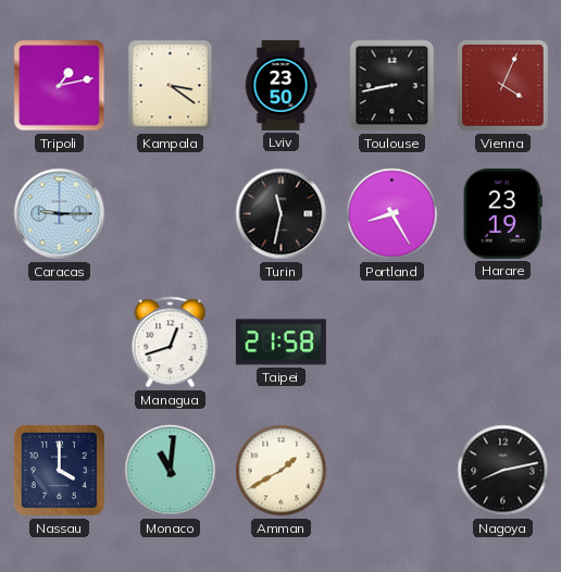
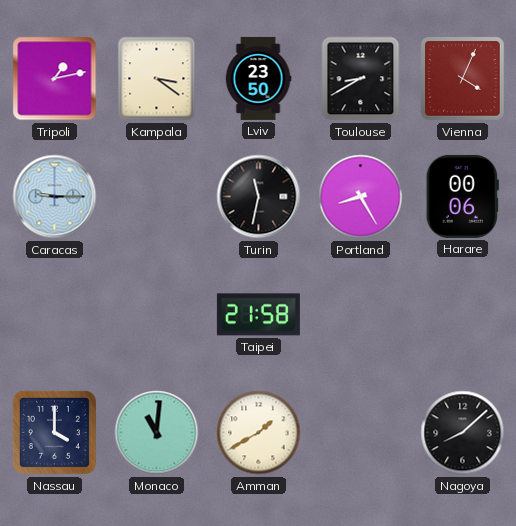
Toulouse: 8:43 -> 8:40
Harare: 23:19 -> 00:06
Managua: 12:42 -> none
Nagoya: 8:13 -> 8:08
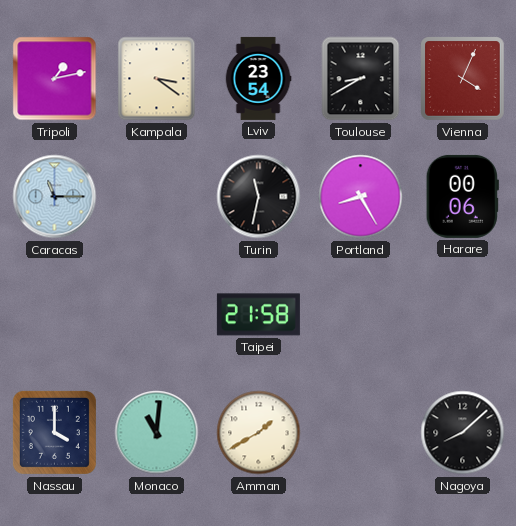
Lviv: 23:50 -> 23:54
Caracas: 9:15 -> 11:15
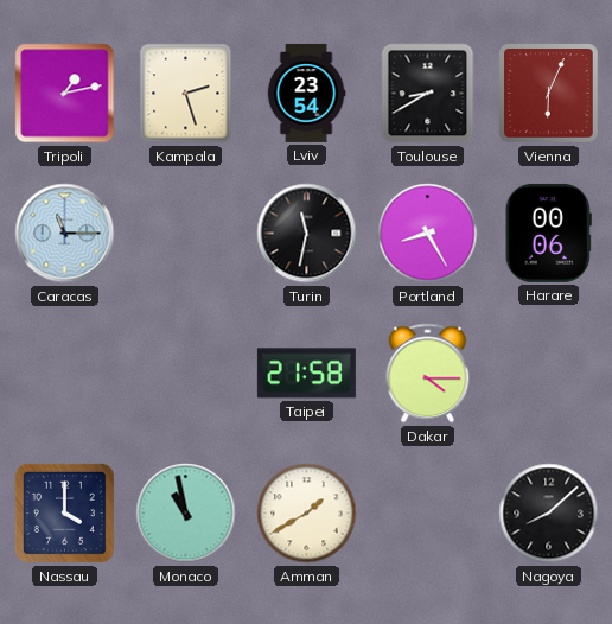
Kampala: 3:21 -> 2:27
Vienna: 4:04 -> 6:04
Dakar: none -> 4:15
Monaco: 11:01 -> 10:58
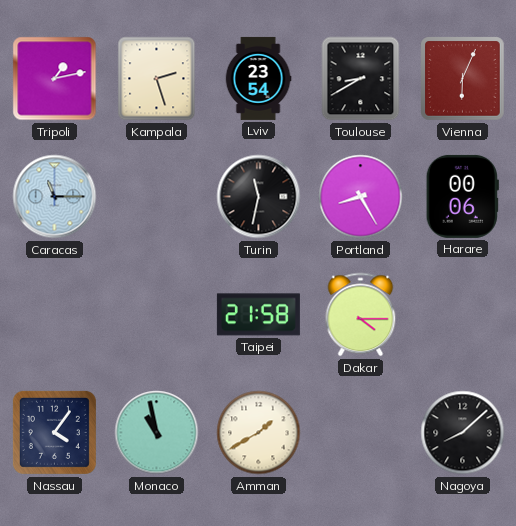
Nassau: 4:00 -> 4:06
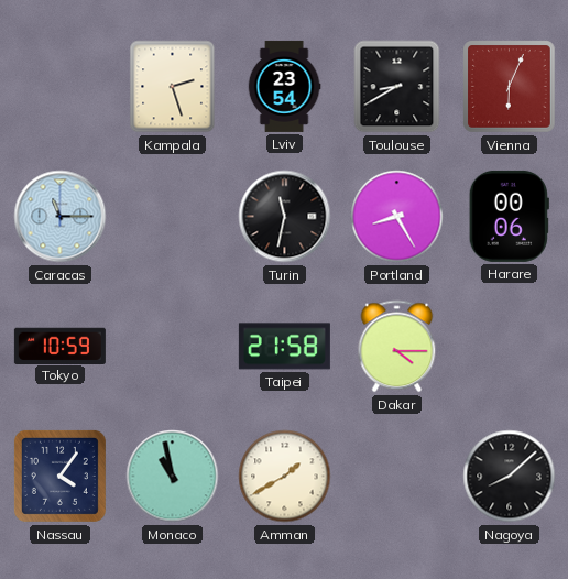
Tripoli: 1:13 -> none
Tokyo: none -> 10:59
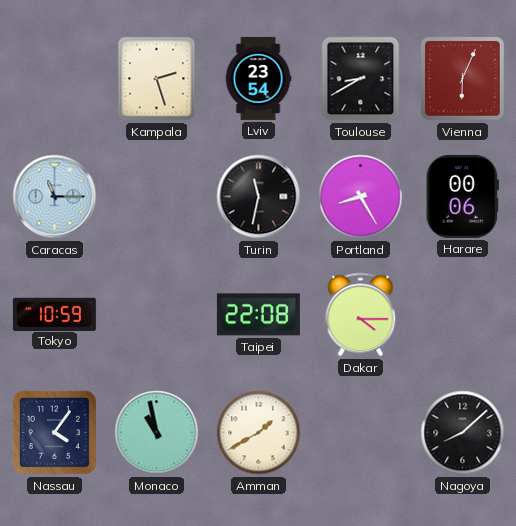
Taipei: 21:58 -> 22:08
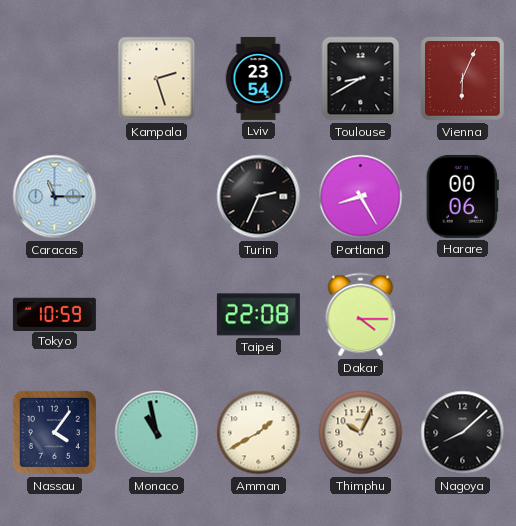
Turin: 11:32 -> 2:34
Thimphu: none -> 10:04
